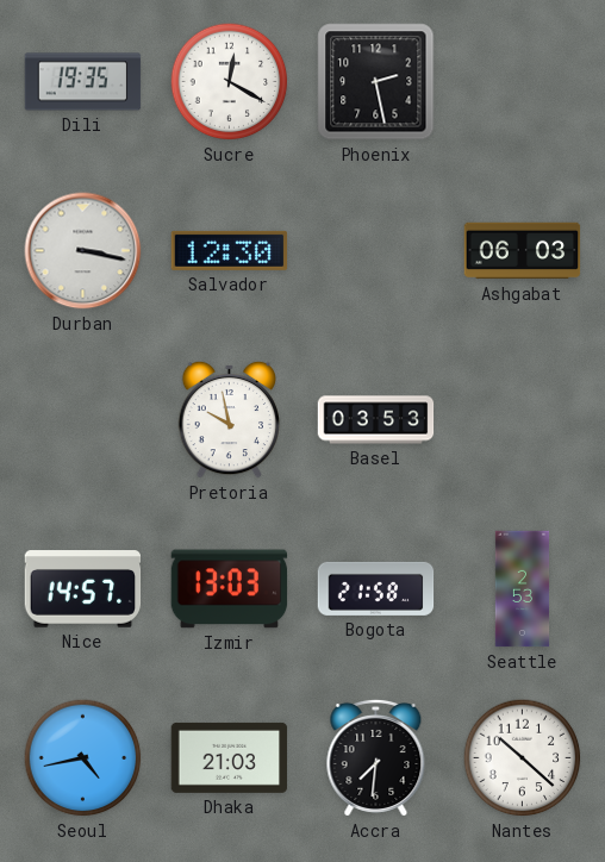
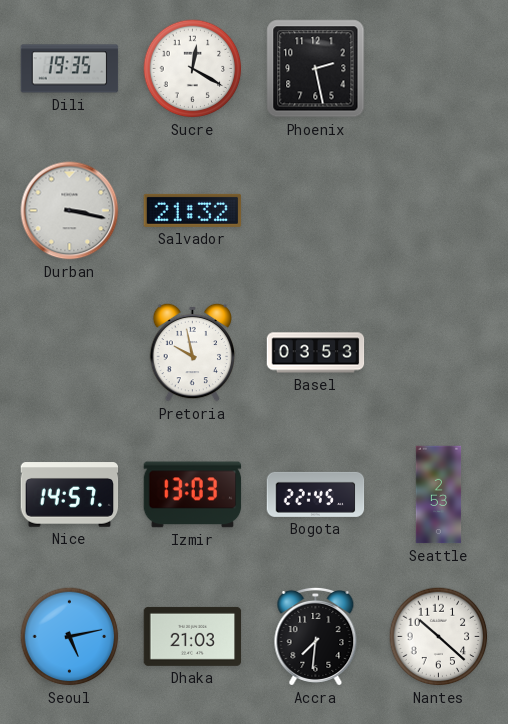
Salvador: 12:30 -> 21:32
Ashgabat: 06:03 -> none
Bogota: 21:58 -> 22:45
Seoul: 4:43 -> 5:13
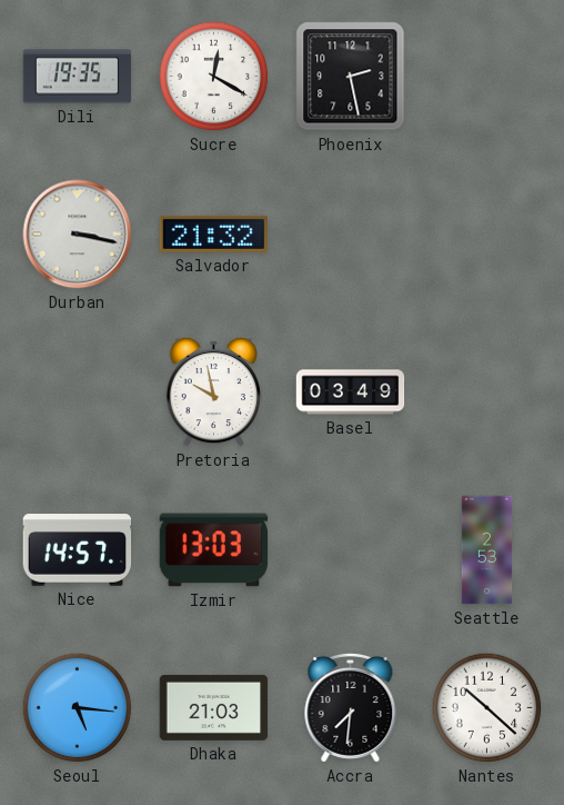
Basel: 03:53 -> 03:49
Bogota: 22:45 -> none
Seoul: 5:13 -> 5:16
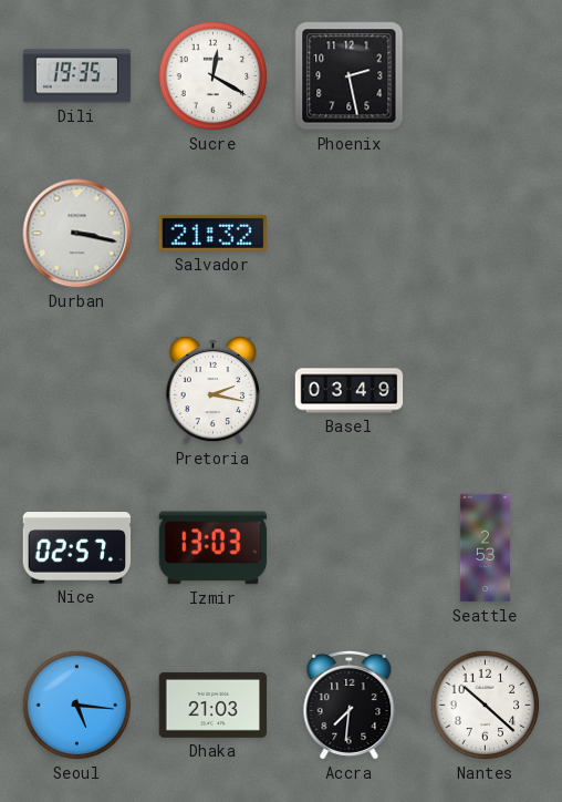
Pretoria: 9:58 -> 2:17
Nice: 14:57 -> 02:57
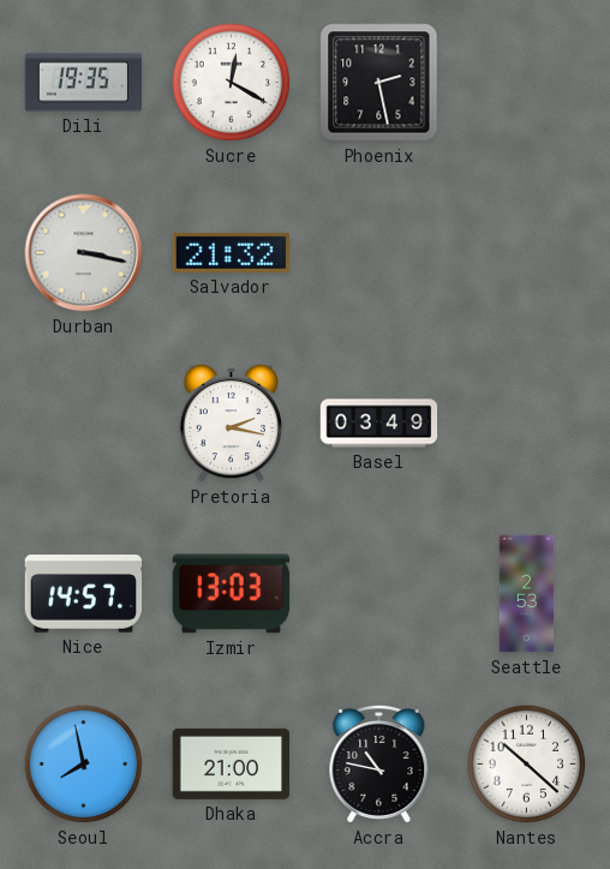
Nice: 02:57 -> 14:57
Seoul: 5:16 -> 7:58
Dhaka: 21:03 -> 21:00
Accra: 7:31 -> 10:47
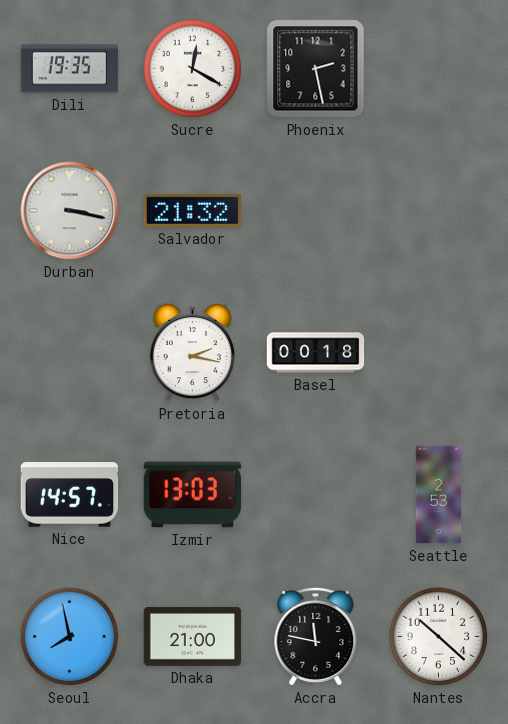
Basel: 03:49 -> 00:18
Accra: 10:47 -> 11:47
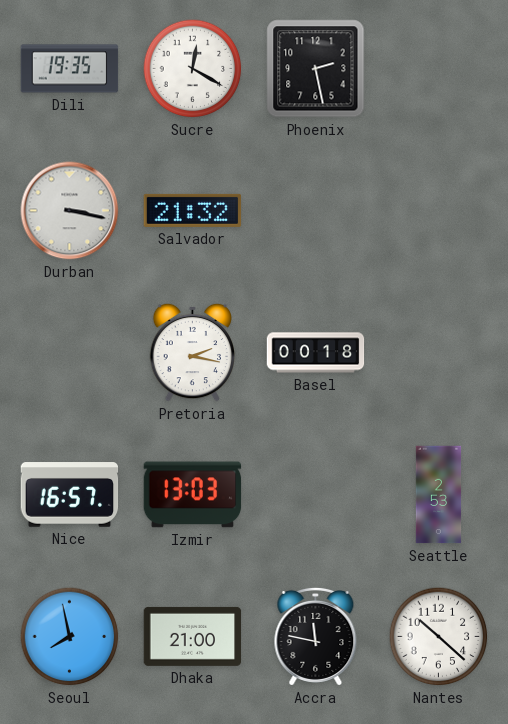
Nice: 14:57 -> 16:57
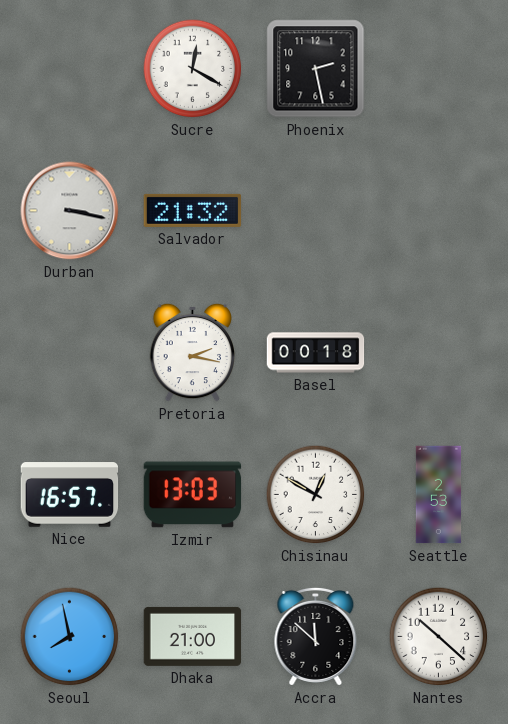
Dili: 19:35 -> none
Chisinau: none -> 12:50
Accra: 11:47 -> 11:52
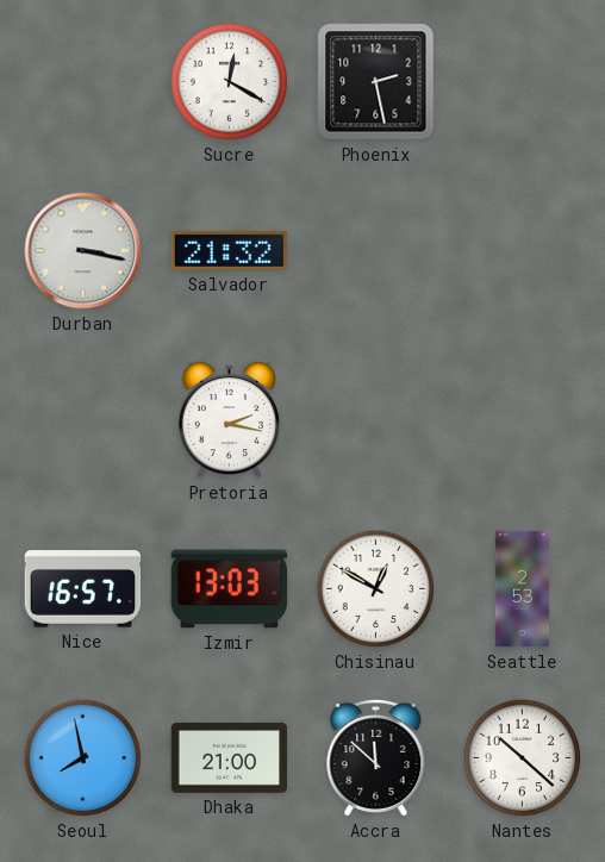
Basel: 00:18 -> none
